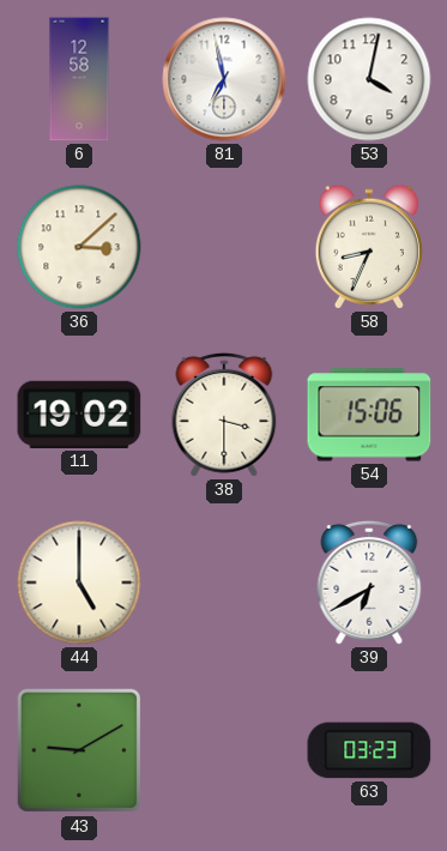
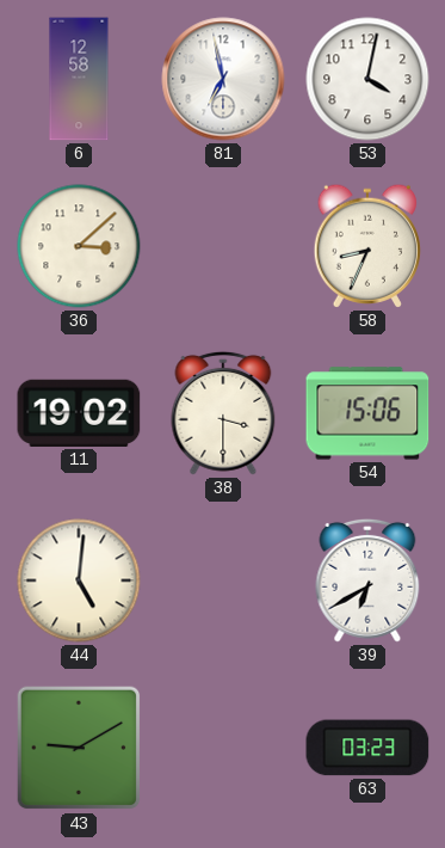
44: 5:00 -> 5:01
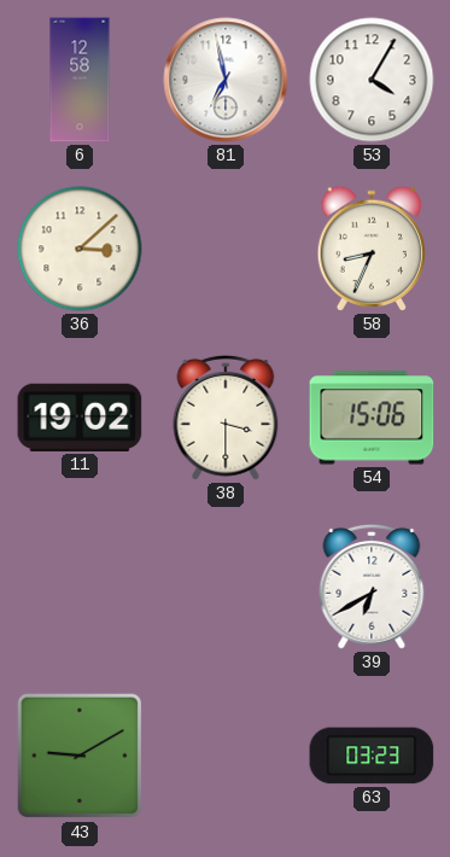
53: 4:02 -> 4:05
44: 5:01 -> none
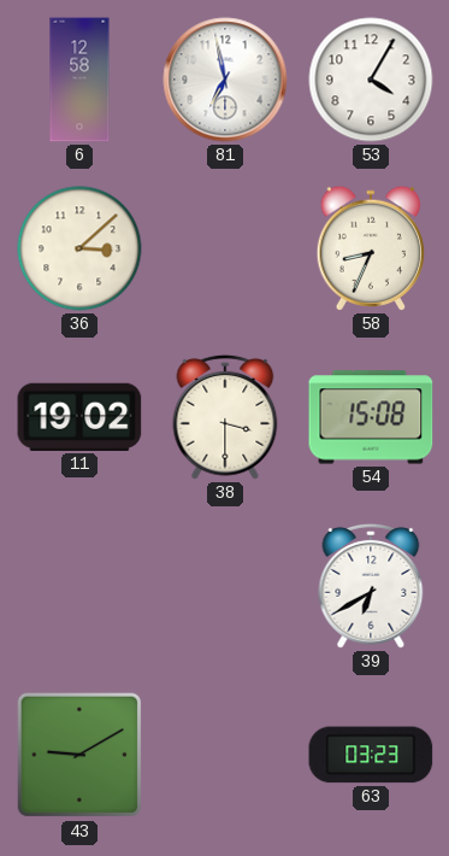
54: 15:06 -> 15:08
